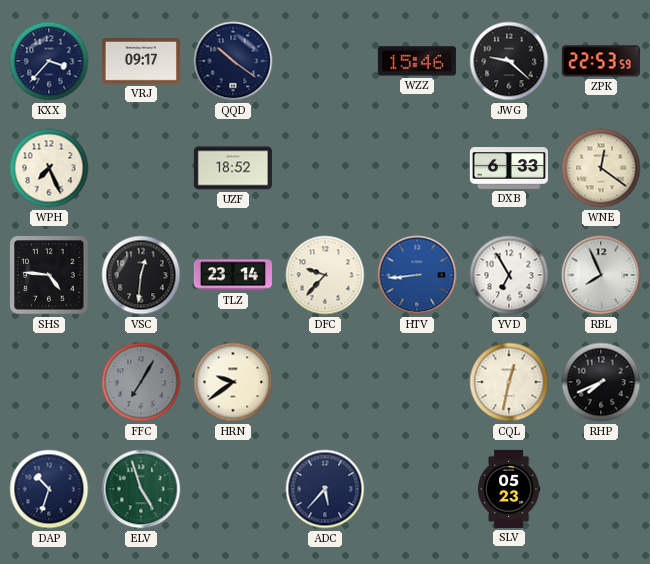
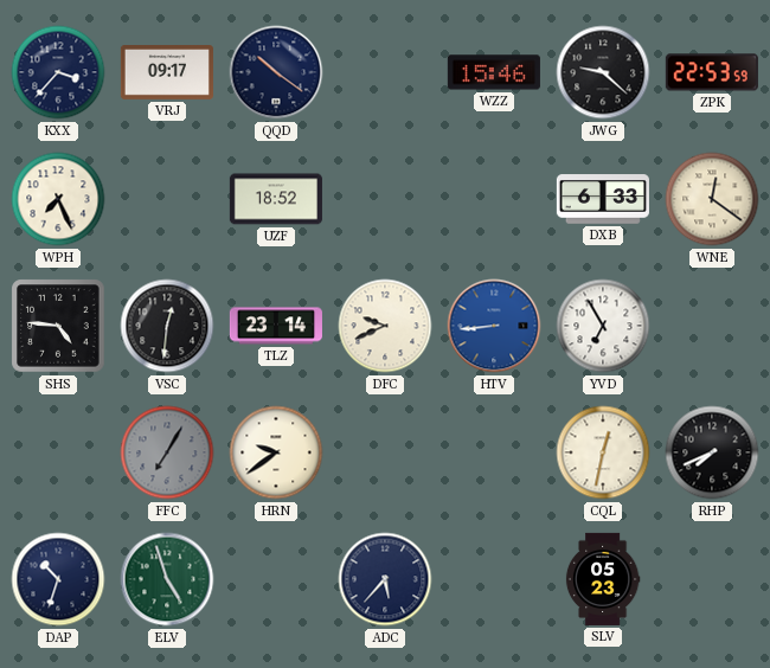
DFC: 9:37 -> 9:41
RBL: 7:56 -> none
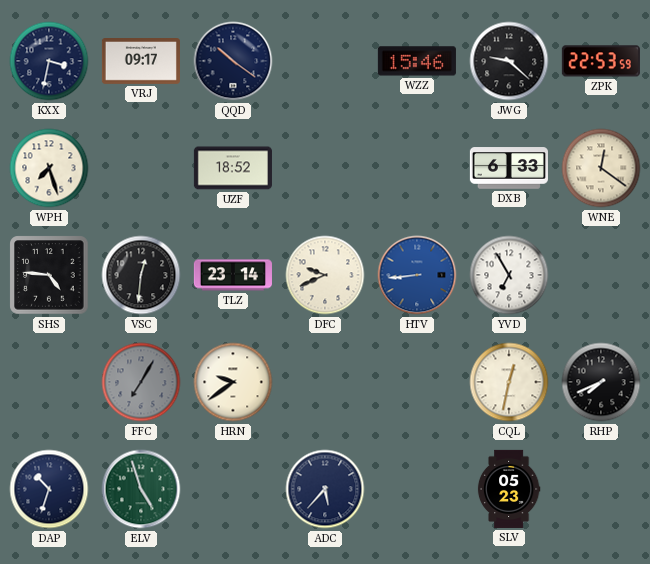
KXX: 3:37 -> 3:32
WPH: 7:26 -> 7:27
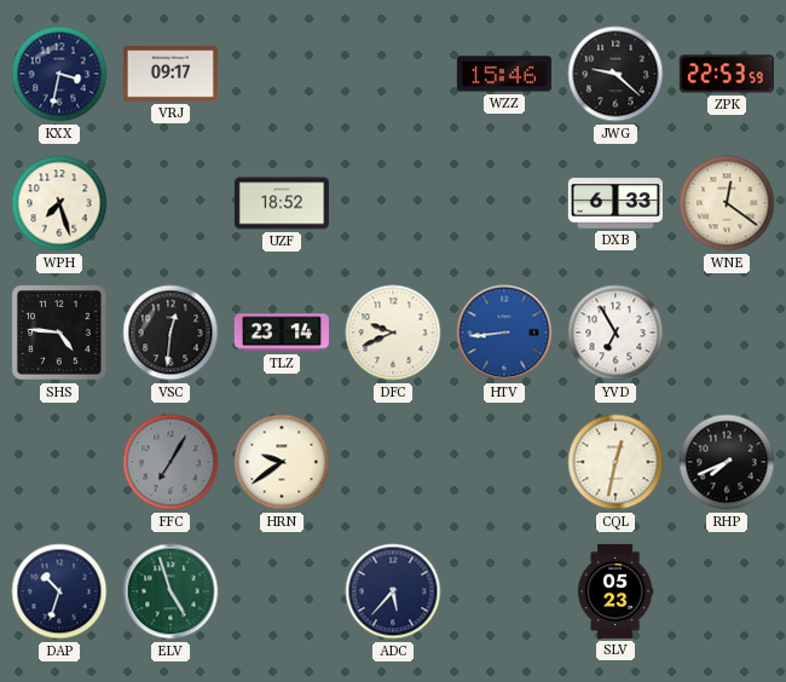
QQD: 10:21 -> none
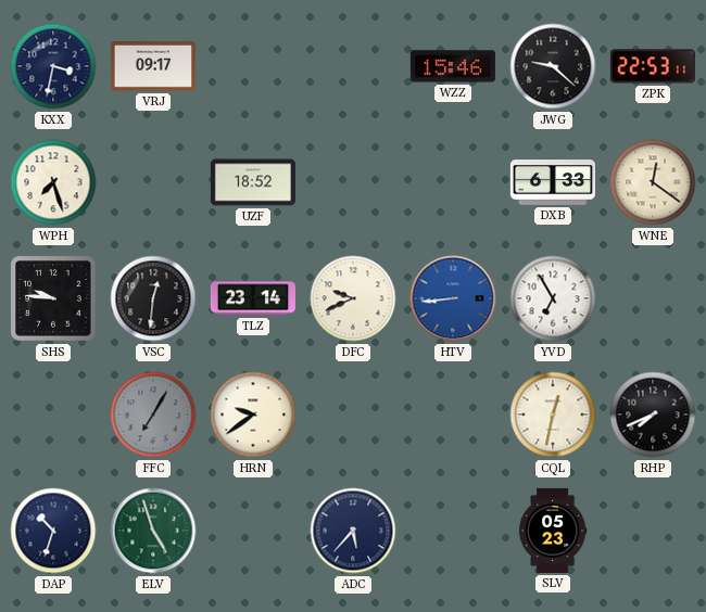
ZPK: 22:53:59 -> 22:53:11
SHS: 4:46 -> 9:46
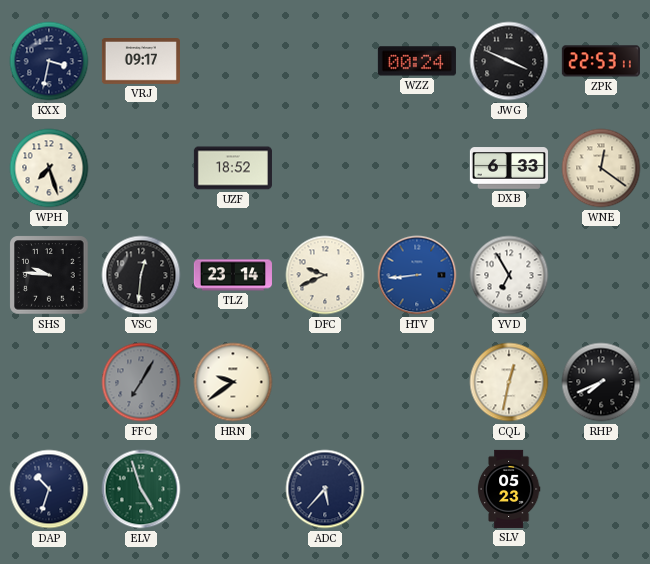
WZZ: 15:46 -> 00:24
JWG: 9:22 -> 3:49
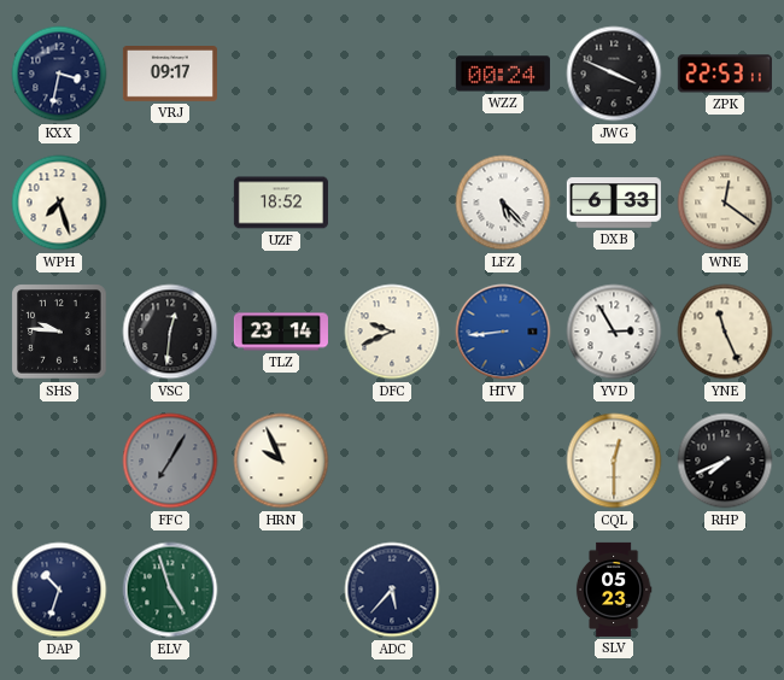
LFZ: none -> 5:23
YVD: 6:55 -> 2:55
YNE: none -> 11:26
HRN: 9:39 -> 9:56
CQL: 12:32 -> 12:30
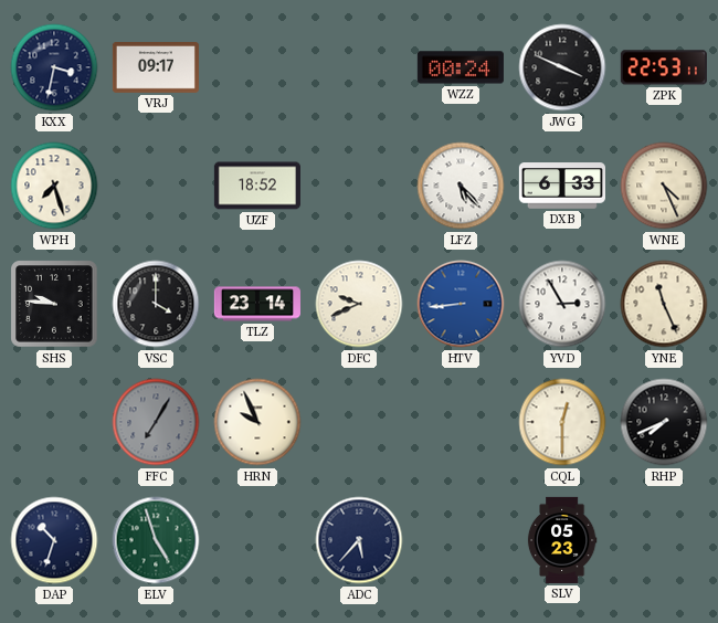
WNE: 12:21 -> 4:26
VSC: 12:31 -> 4:00
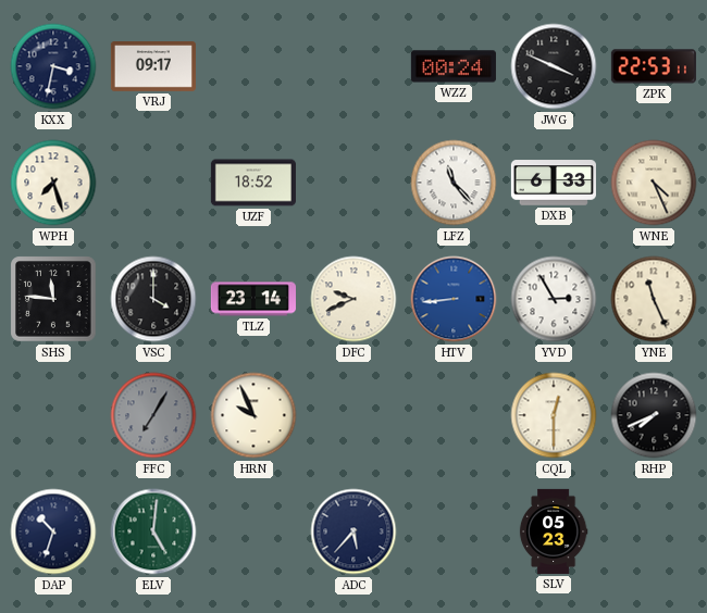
LFZ: 5:23 -> 11:23
SHS: 9:46 -> 11:46
ELV: 4:57 -> 5:01
